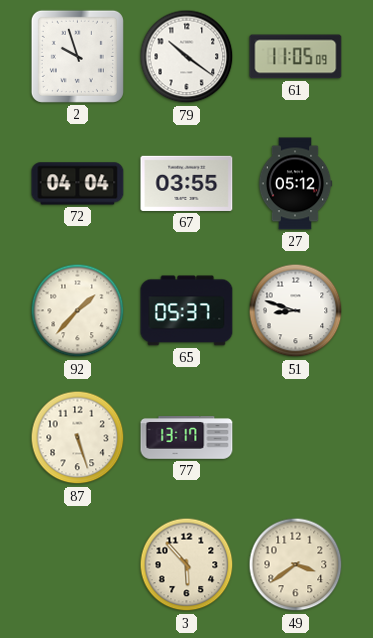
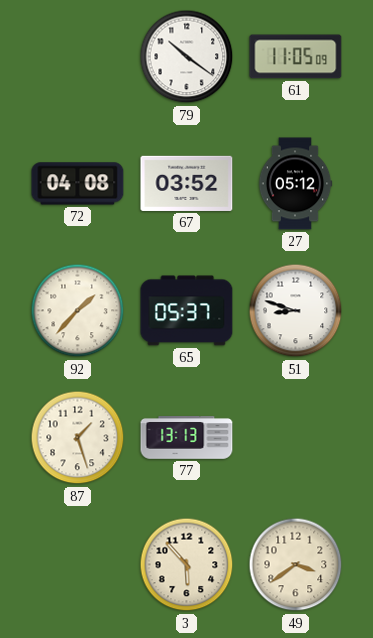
2: 9:57 -> none
72: 04:04 -> 04:08
67: 03:55 -> 03:52
87: 5:27 -> 1:27
77: 13:17 -> 13:13
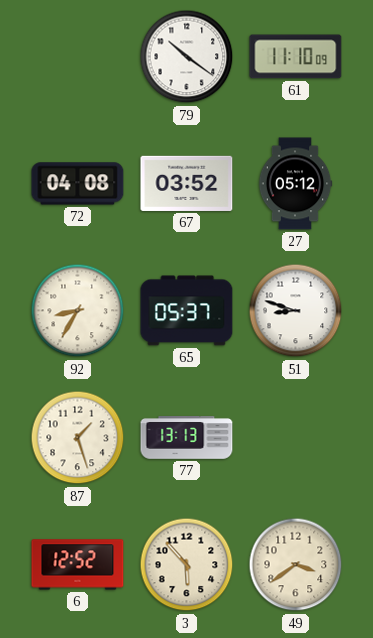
61: 11:05 -> 11:10
92: 1:37 -> 8:35
6: none -> 12:52
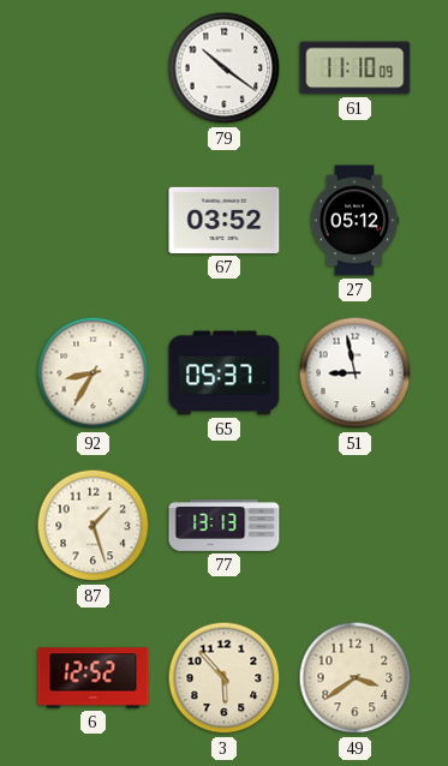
72: 04:08 -> none
51: 8:48 -> 8:58
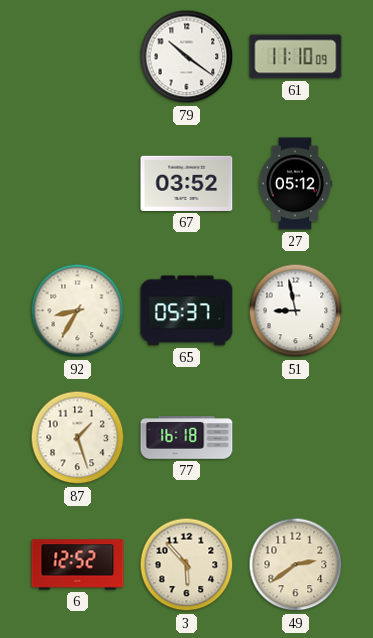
77: 13:13 -> 16:18
49: 3:39 -> 2:39
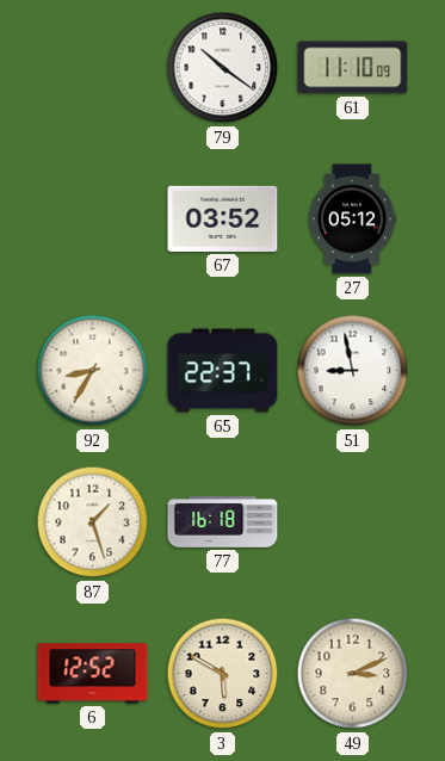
65: 05:37 -> 22:37
3: 5:53 -> 5:50
49: 2:39 -> 3:11
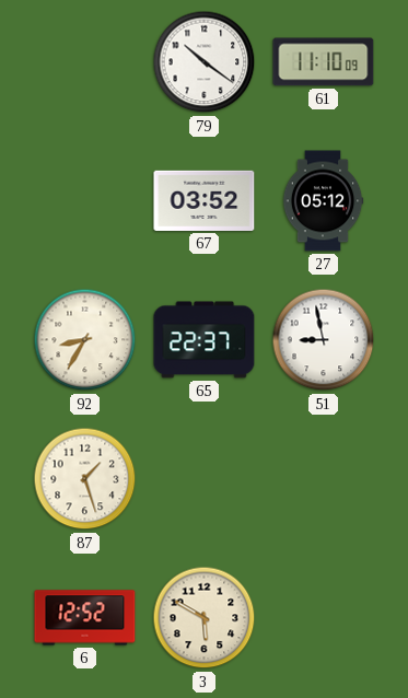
77: 16:18 -> none
49: 3:11 -> none
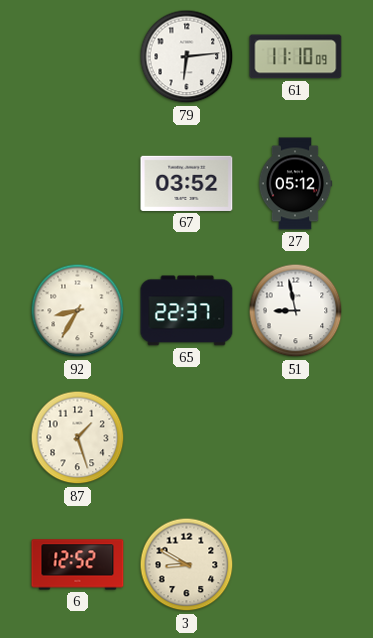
79: 10:21 -> 6:14
3: 5:50 -> 8:50
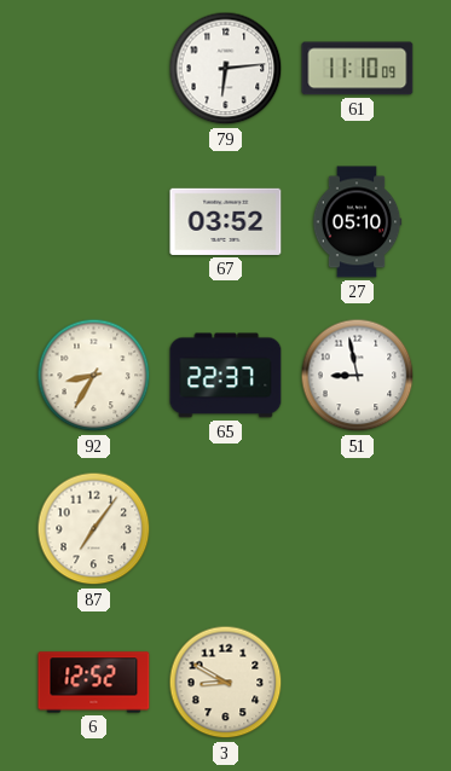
27: 05:12 -> 05:10
87: 1:27 -> 7:06
